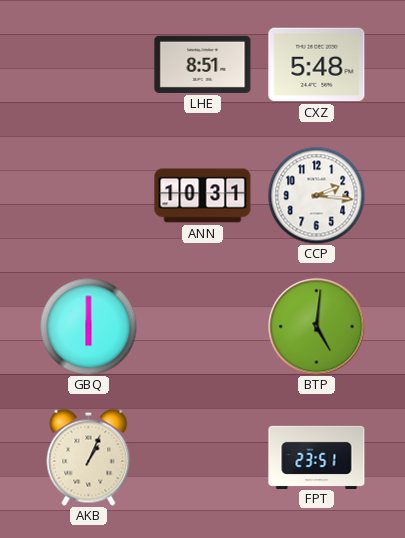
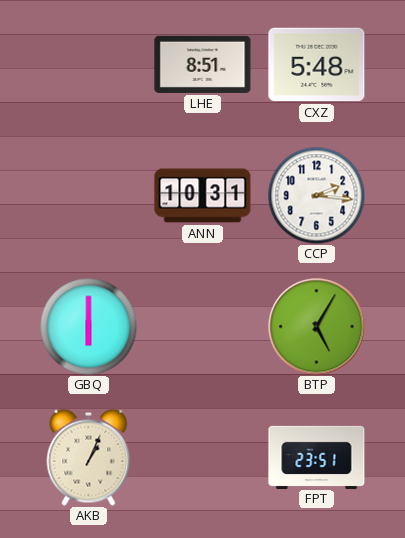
BTP: 5:01 -> 5:05
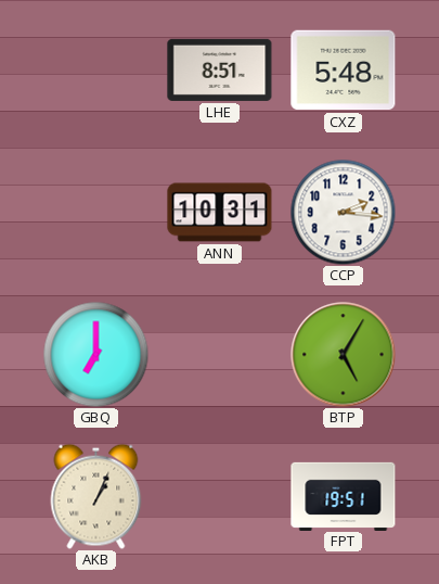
GBQ: 6:00 -> 7:00
FPT: 23:51 -> 19:51
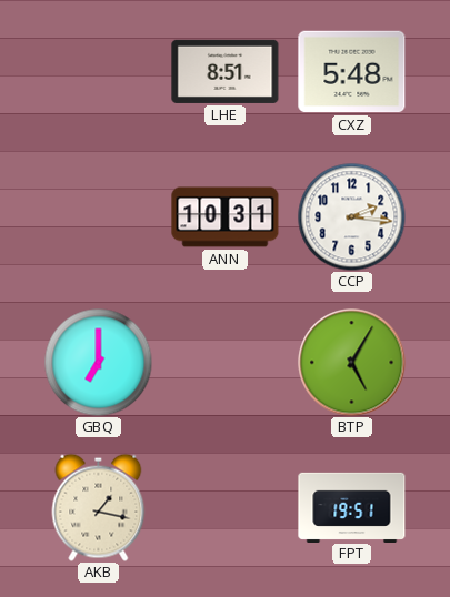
AKB: 1:04 -> 1:17
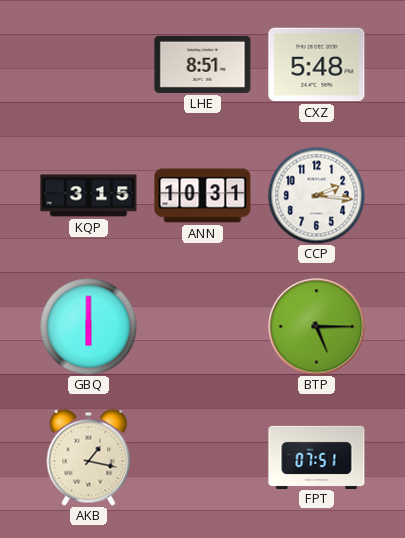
KQP: none -> 3:15
GBQ: 7:00 -> 6:00
BTP: 5:05 -> 5:15
FPT: 19:51 -> 07:51
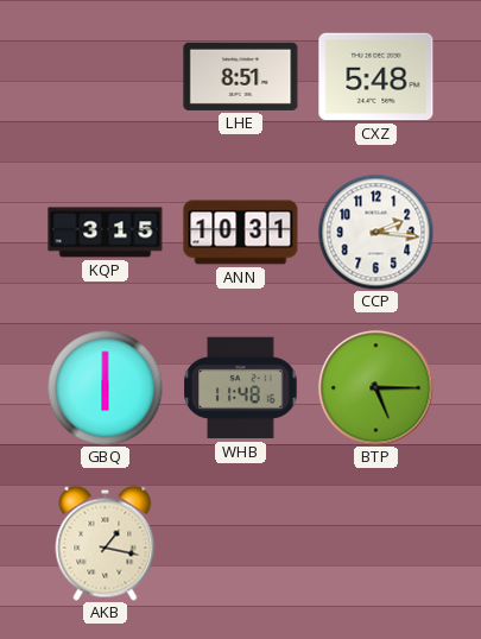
WHB: none -> 11:48
FPT: 07:51 -> none
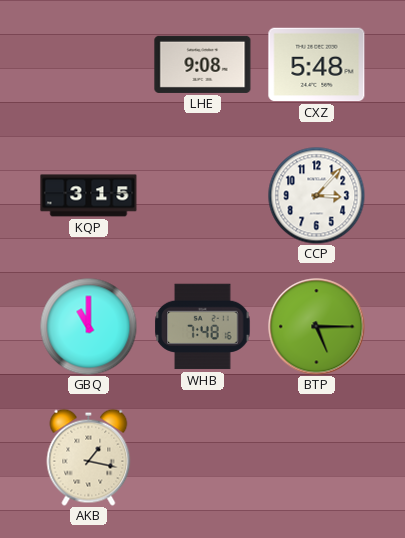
LHE: 8:51 -> 9:08
ANN: 10:31 -> none
CCP: 2:16 -> 3:07
GBQ: 6:00 -> 11:00
WHB: 11:48 -> 7:48
